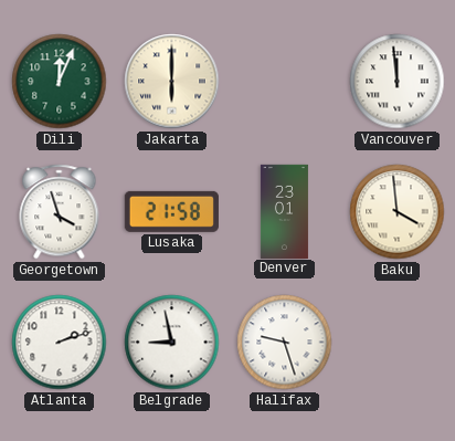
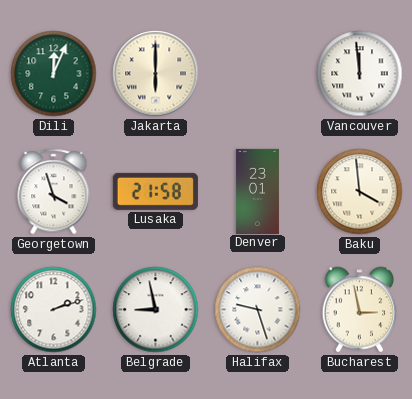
Bucharest: none -> 2:58
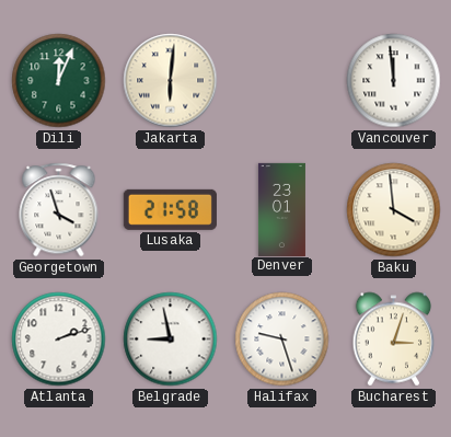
Jakarta: 6:00 -> 6:01
Bucharest: 2:58 -> 3:03
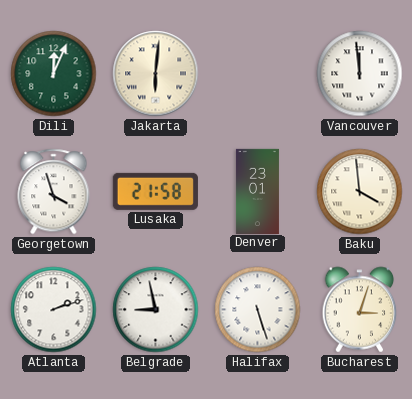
Halifax: 9:27 -> 5:27
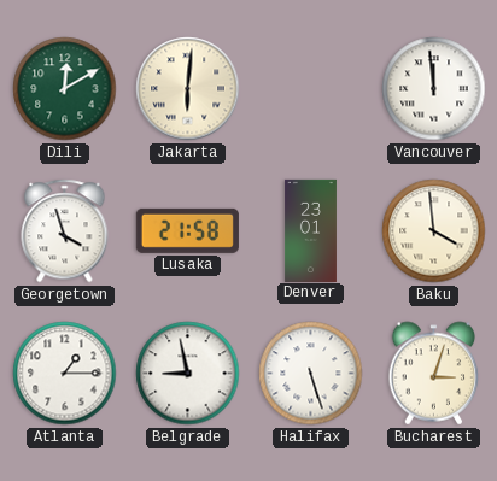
Dili: 12:04 -> 12:10
Atlanta: 2:12 -> 1:15
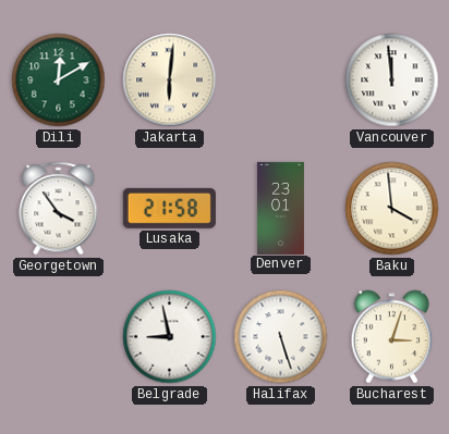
Georgetown: 3:57 -> 3:54
Atlanta: 1:15 -> none
